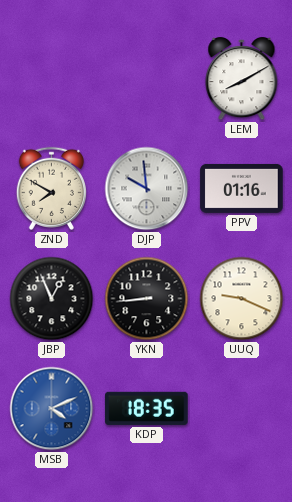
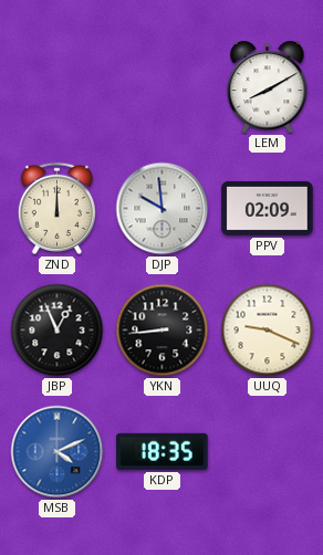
ZND: 7:50 -> 12:00
PPV: 01:16 -> 02:09
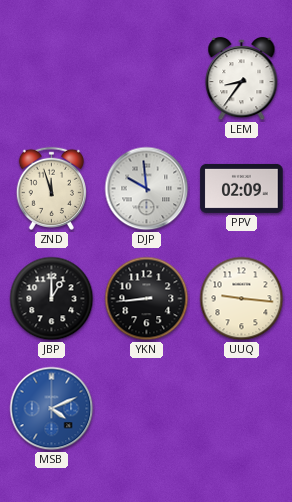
LEM: 8:10 -> 8:36
ZND: 12:00 -> 11:57
JBP: 12:56 -> 1:00
UUQ: 9:19 -> 9:16
KDP: 18:35 -> none
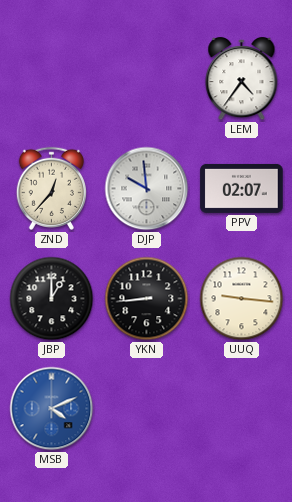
LEM: 8:36 -> 4:36
ZND: 11:57 -> 12:37
PPV: 02:09 -> 02:07
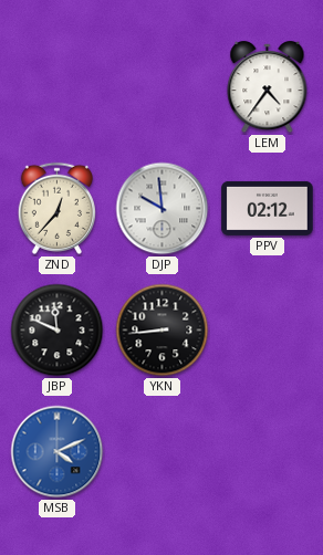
PPV: 02:07 -> 02:12
JBP: 1:00 -> 11:49
UUQ: 9:16 -> none
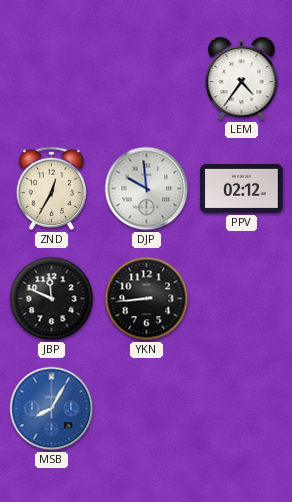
ZND: 12:37 -> 12:35
MSB: 4:11 -> 8:05
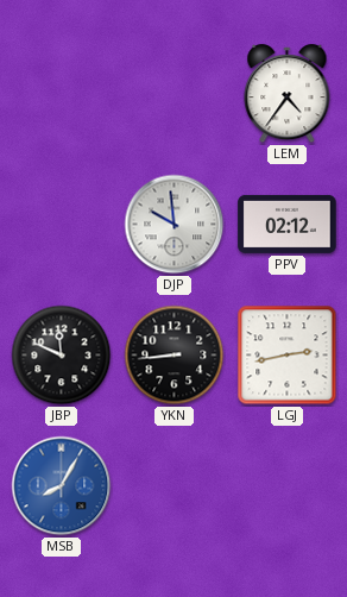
ZND: 12:35 -> none
LGJ: none -> 2:43
